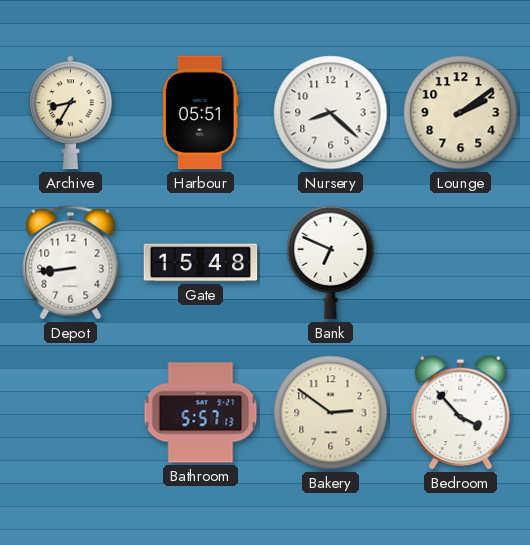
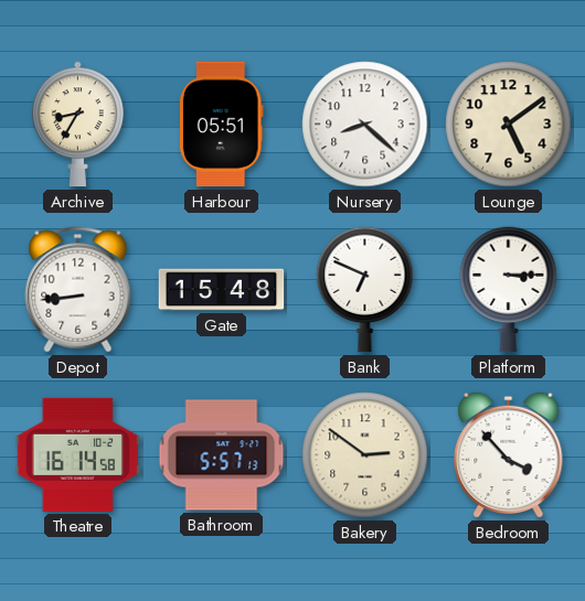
Lounge: 2:09 -> 5:09
Platform: none -> 3:15
Theatre: none -> 16:14
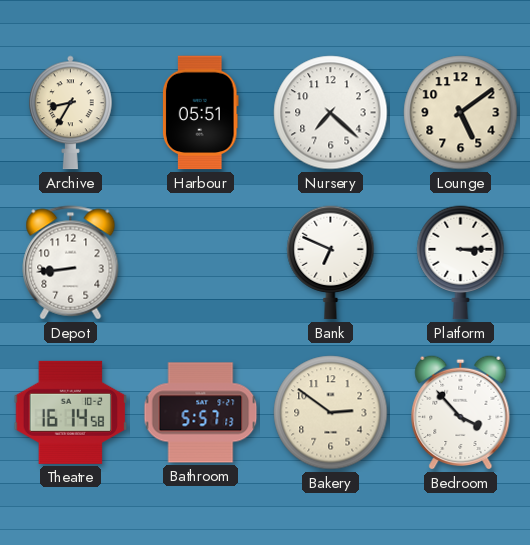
Nursery: 8:22 -> 7:22
Gate: 15:48 -> none
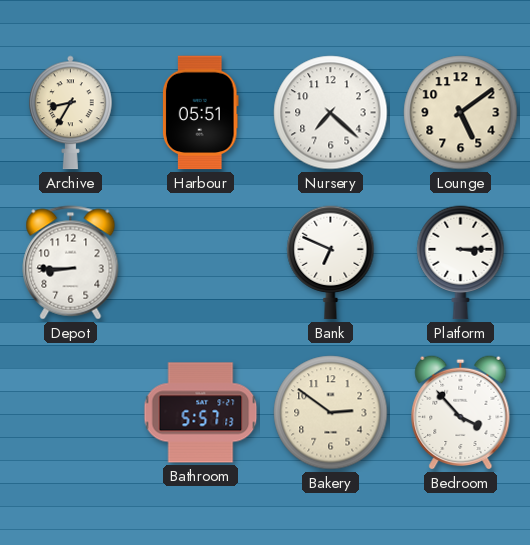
Depot: 8:44 -> 8:45
Theatre: 16:14 -> none
